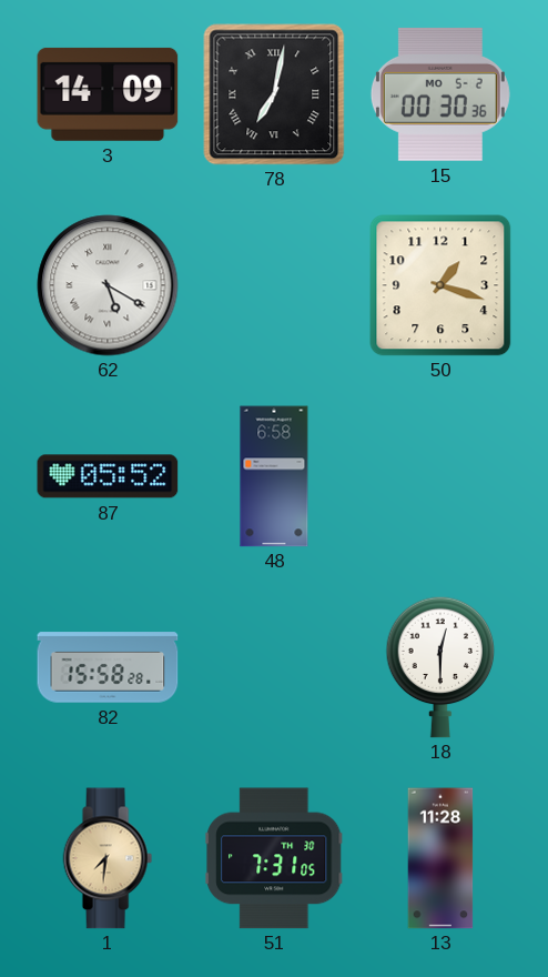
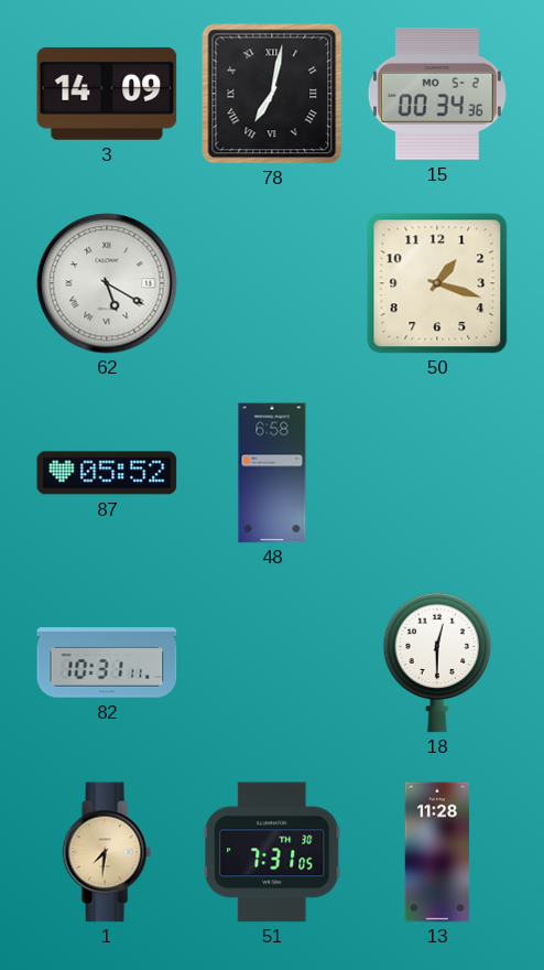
15: 00:30 -> 00:34
82: 15:58 -> 10:31
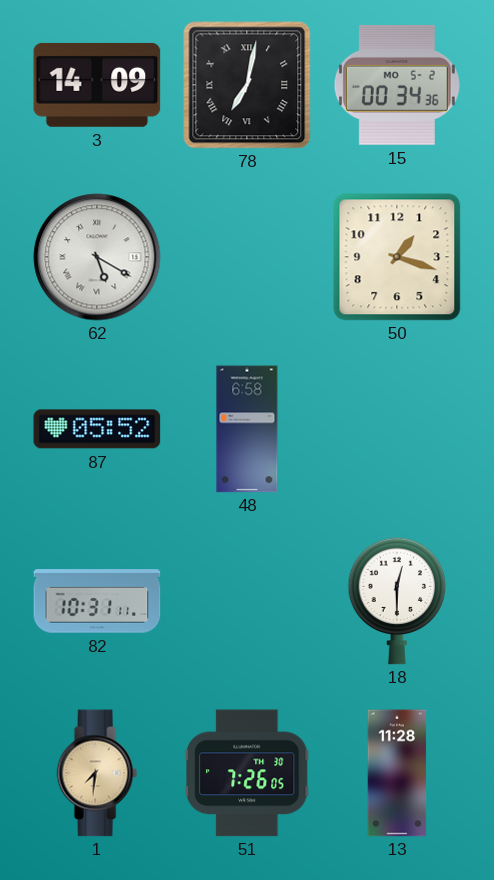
51: 7:31 -> 7:26
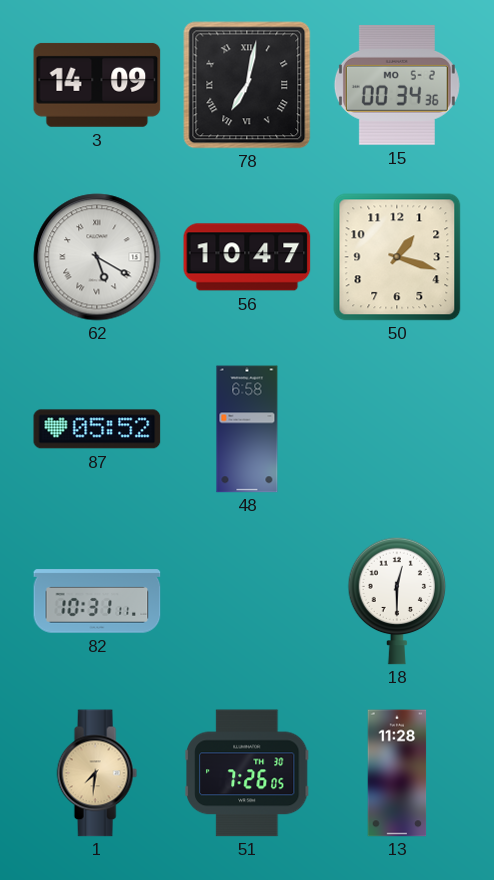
56: none -> 10:47
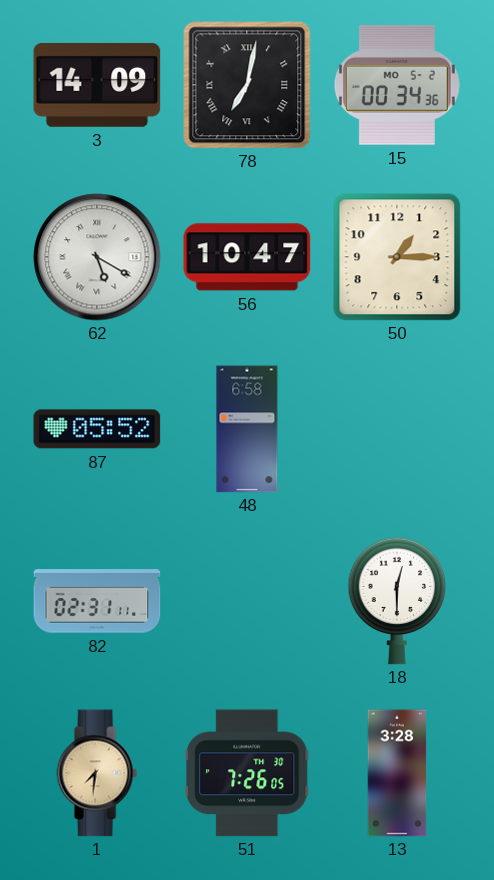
50: 1:18 -> 1:15
82: 10:31 -> 02:31
13: 11:28 -> 3:28
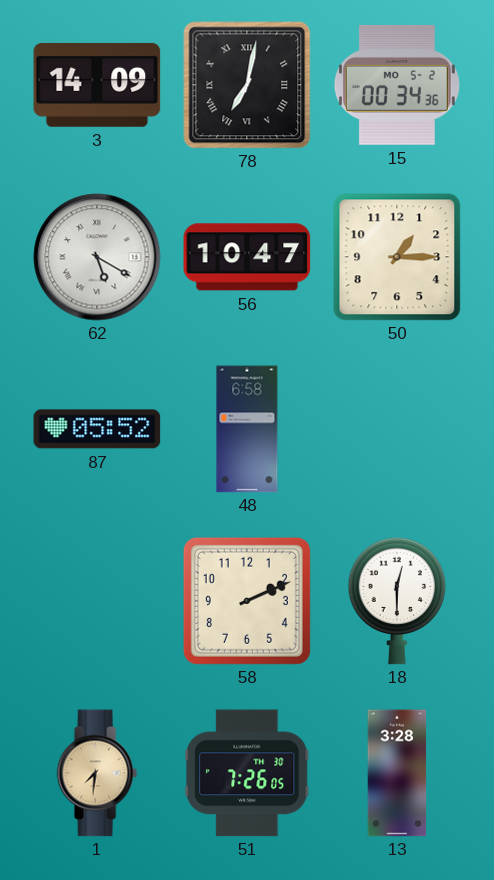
82: 02:31 -> none
58: none -> 2:11
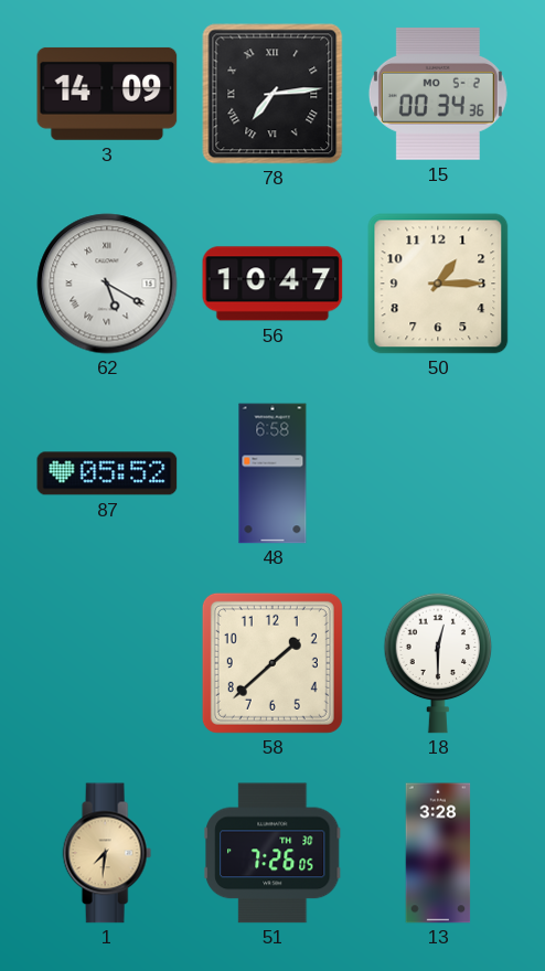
78: 7:02 -> 7:14
58: 2:11 -> 1:38
